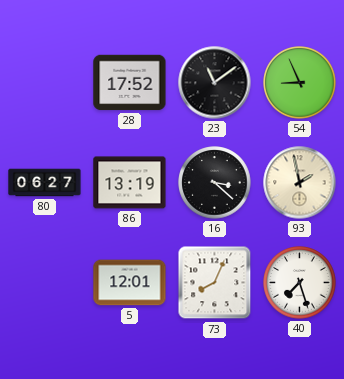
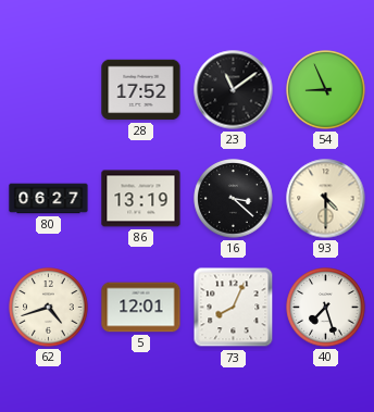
93: 1:58 -> 4:30
62: none -> 4:42
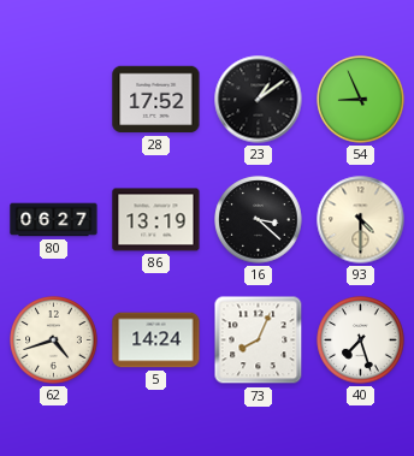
23: 11:09 -> 1:09
5: 12:01 -> 14:24
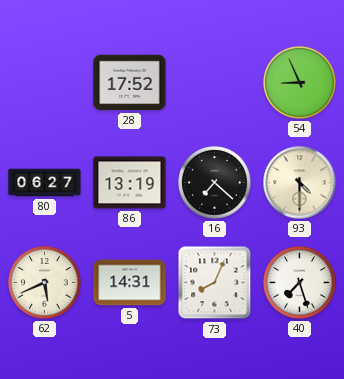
23: 1:09 -> none
16: 3:22 -> 7:22
62: 4:42 -> 5:41
5: 14:24 -> 14:31
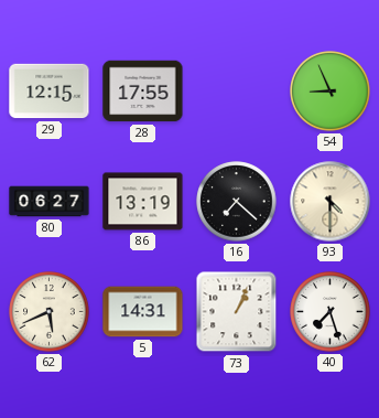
29: none -> 12:15
28: 17:52 -> 17:55
73: 8:04 -> 1:04
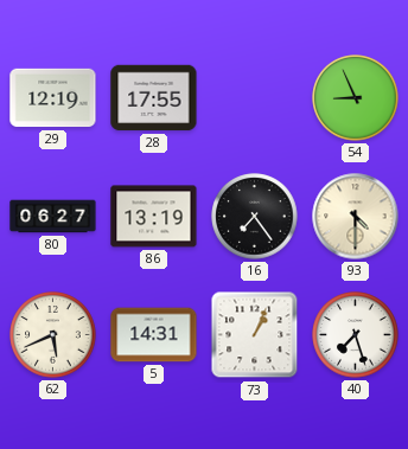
29: 12:15 -> 12:19
16: 7:22 -> 7:24
